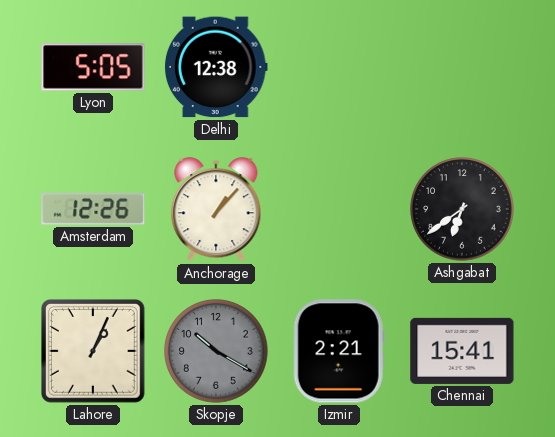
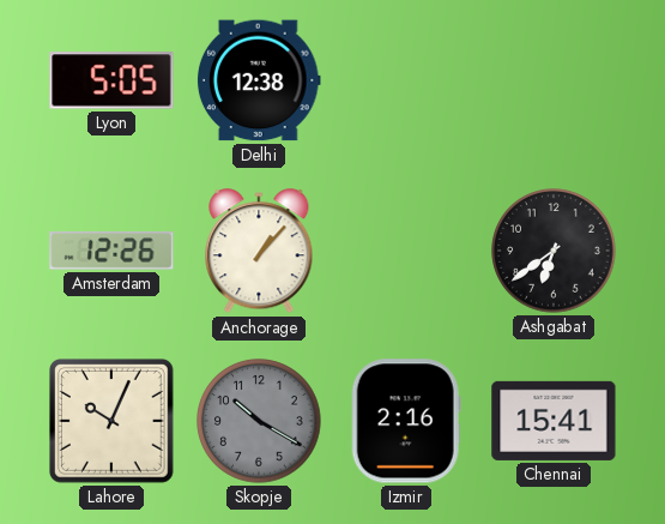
Lahore: 1:04 -> 10:04
Izmir: 2:21 -> 2:16
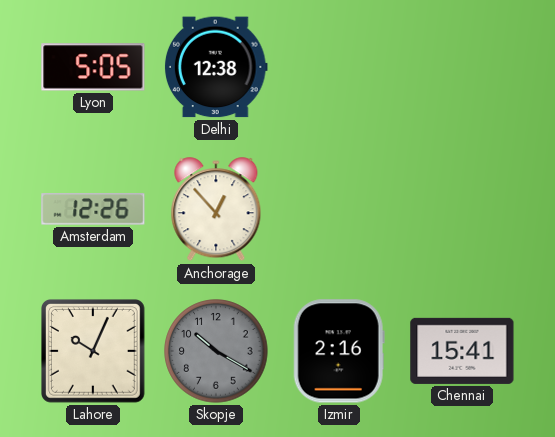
Anchorage: 1:07 -> 12:53
Ashgabat: 6:39 -> none
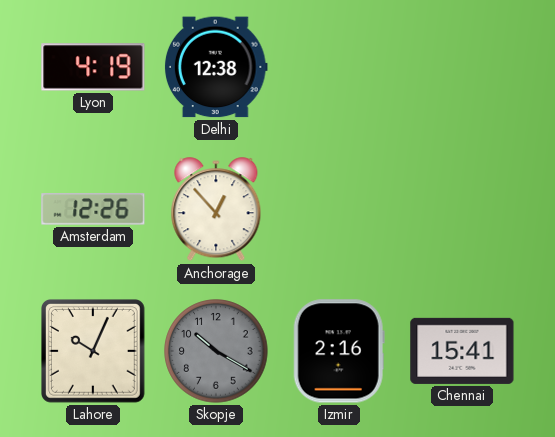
Lyon: 5:05 -> 4:19
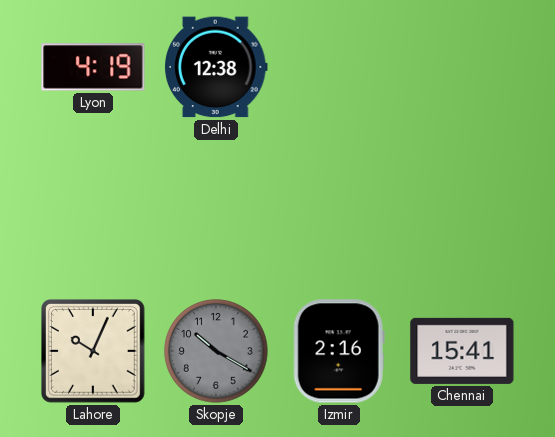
Amsterdam: 12:26 -> none
Anchorage: 12:53 -> none
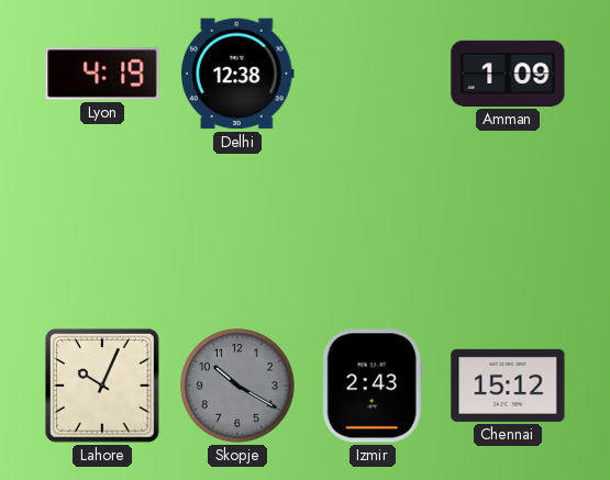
Amman: none -> 1:09
Izmir: 2:16 -> 2:43
Chennai: 15:41 -> 15:12
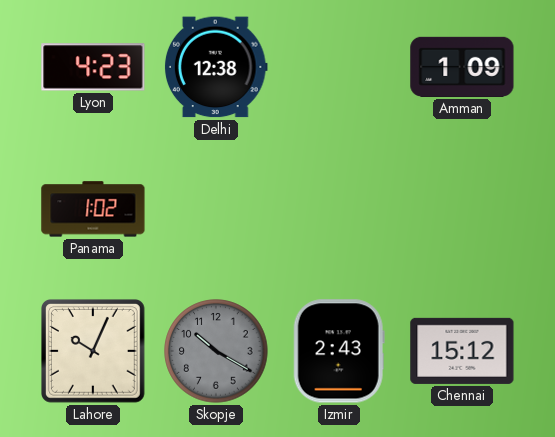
Lyon: 4:19 -> 4:23
Panama: none -> 1:02
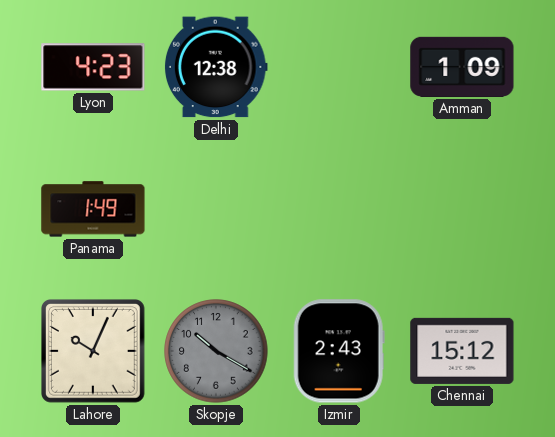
Panama: 1:02 -> 1:49
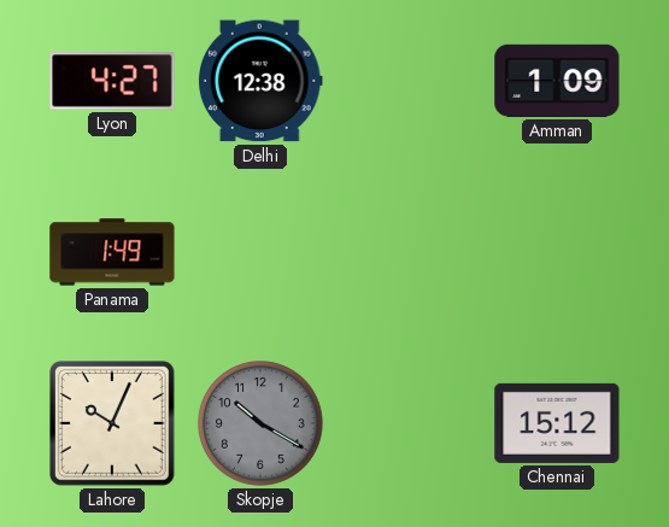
Lyon: 4:23 -> 4:27
Izmir: 2:43 -> none
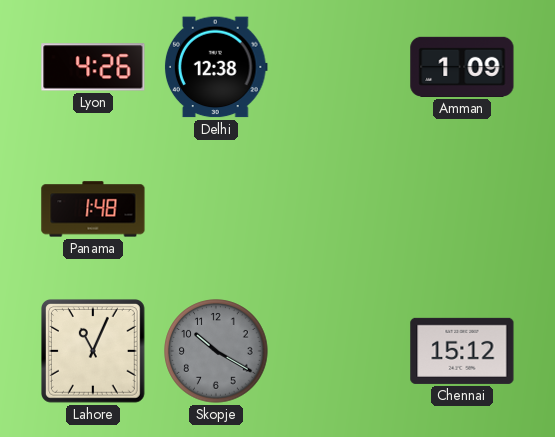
Lyon: 4:27 -> 4:26
Panama: 1:49 -> 1:48
Lahore: 10:04 -> 11:04
